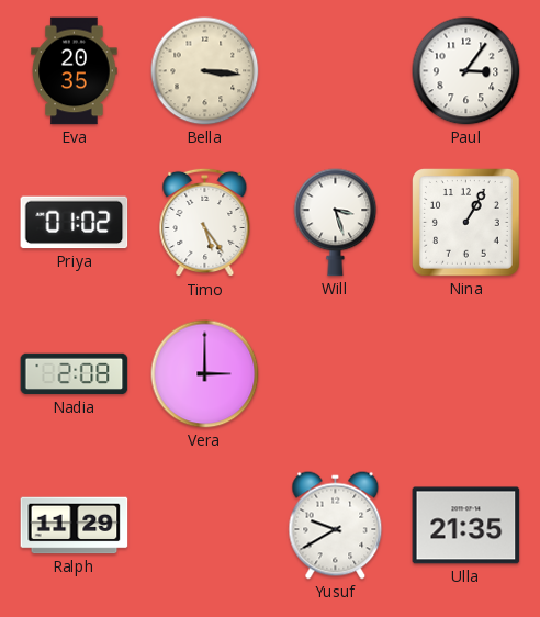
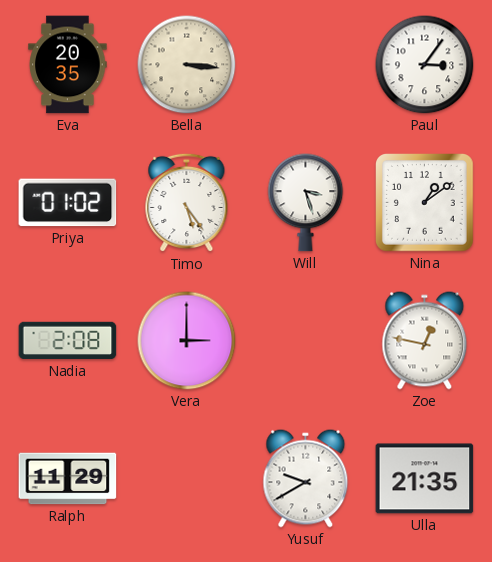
Nina: 1:05 -> 1:09
Zoe: none -> 12:47
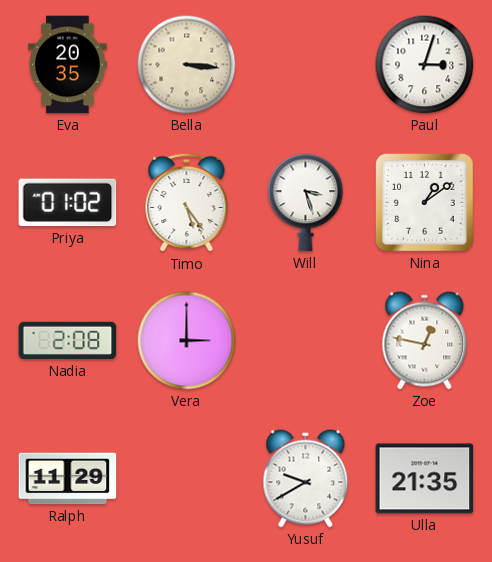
Paul: 3:06 -> 3:03
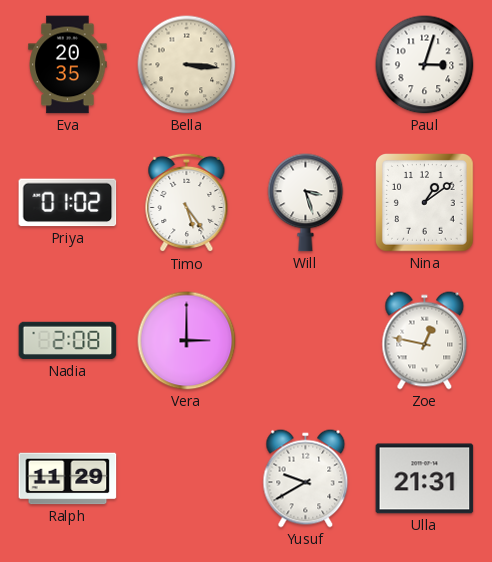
Ulla: 21:35 -> 21:31
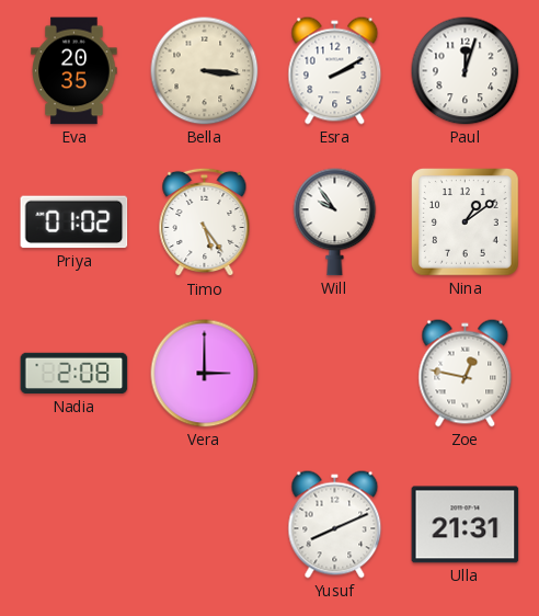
Esra: none -> 2:10
Paul: 3:03 -> 12:03
Will: 3:27 -> 9:54
Ralph: 11:29 -> none
Yusuf: 9:40 -> 8:11
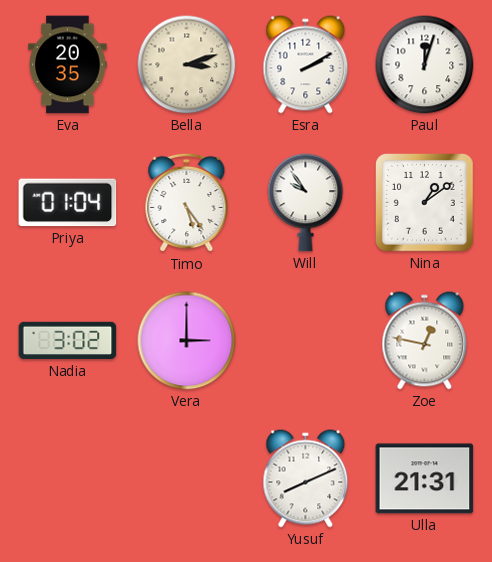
Bella: 3:16 -> 3:12
Priya: 01:02 -> 01:04
Nadia: 2:08 -> 3:02
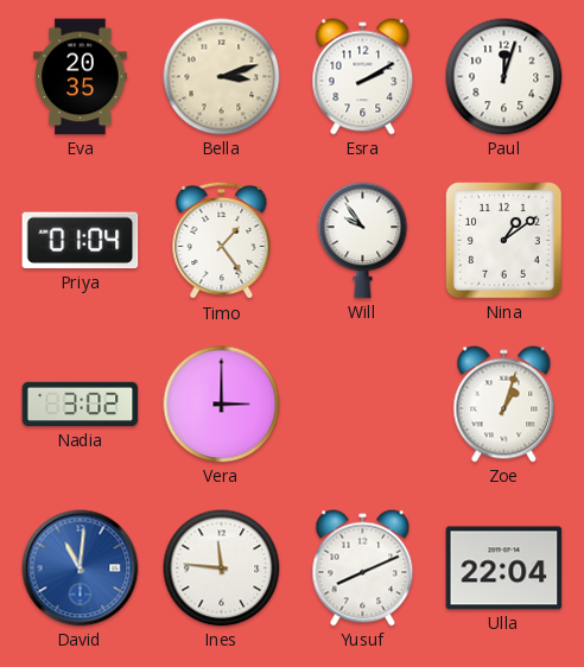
Timo: 5:24 -> 1:24
Zoe: 12:47 -> 1:03
David: none -> 11:01
Ines: none -> 11:46
Ulla: 21:31 -> 22:04
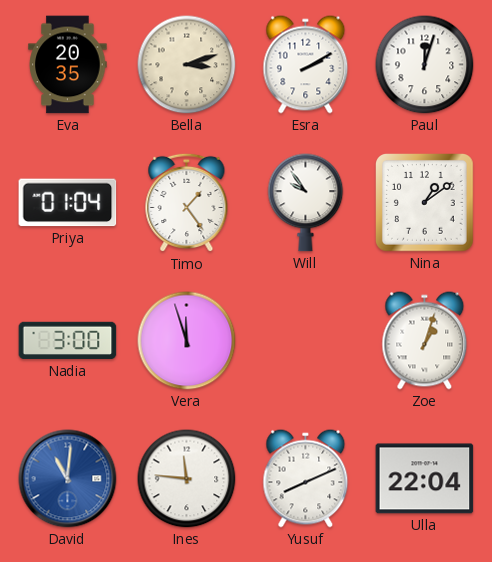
Nadia: 3:02 -> 3:00
Vera: 3:00 -> 11:57
